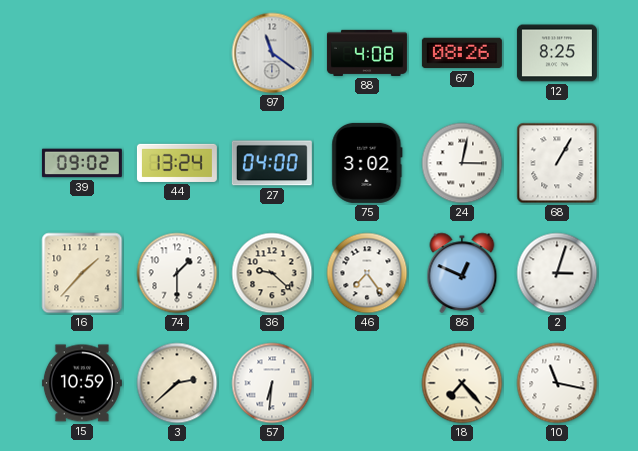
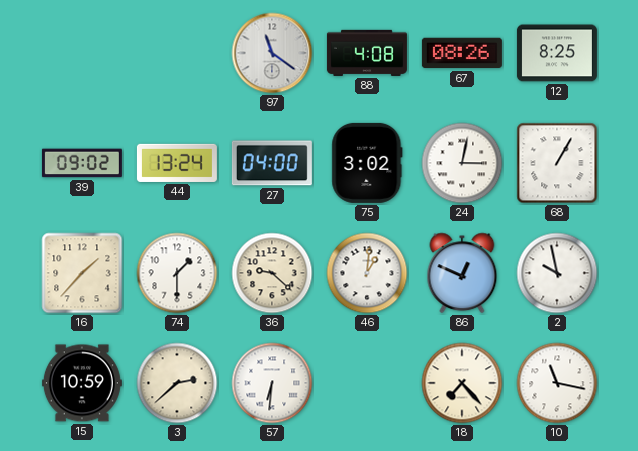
46: 7:24 -> 1:01
2: 3:03 -> 9:58
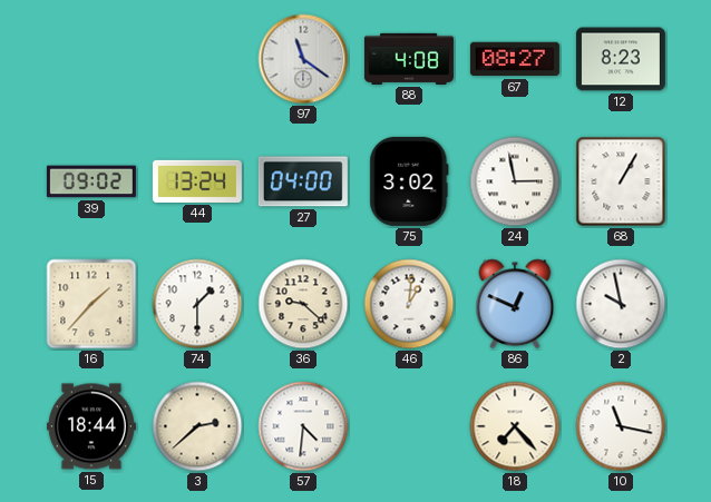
67: 08:26 -> 08:27
12: 8:25 -> 8:23
24: 3:02 -> 2:58
15: 10:59 -> 18:44
57: 6:31 -> 4:31
